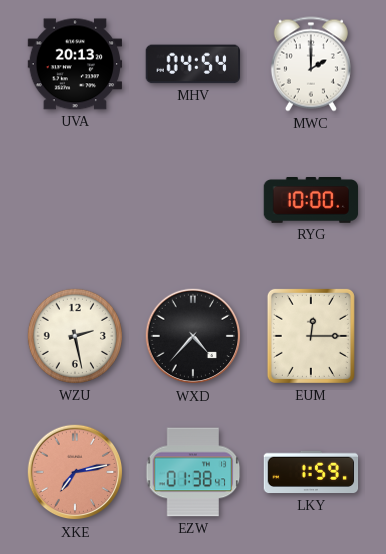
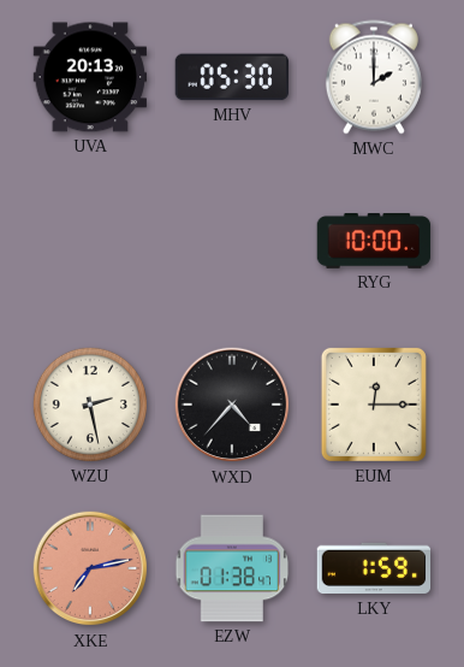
MHV: 04:54 -> 05:30
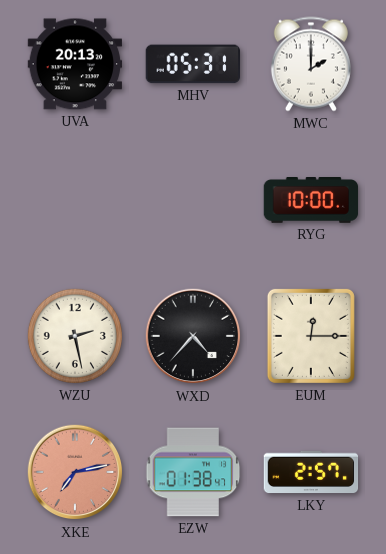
MHV: 05:30 -> 05:31
LKY: 1:59 -> 2:57
